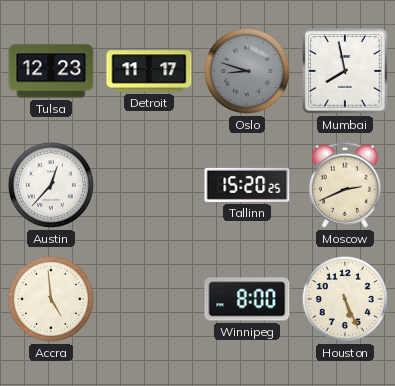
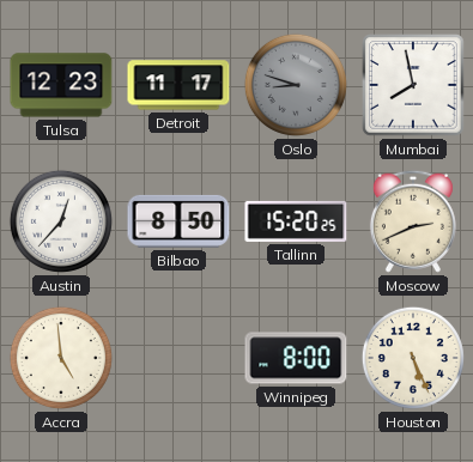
Bilbao: none -> 8:50
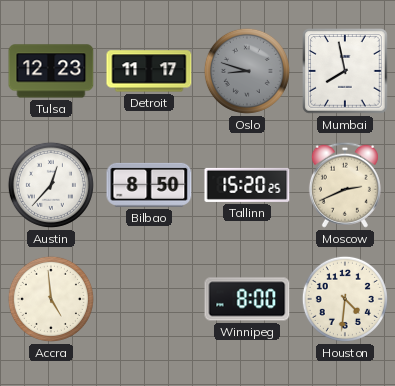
Houston: 5:26 -> 4:31
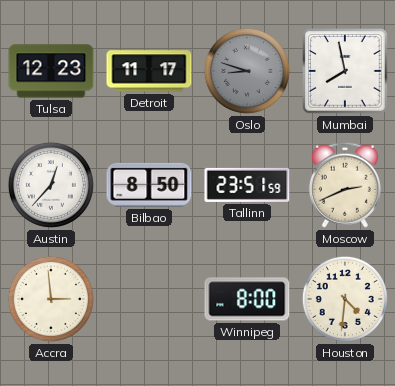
Tallinn: 15:20 -> 23:51
Accra: 4:59 -> 2:59
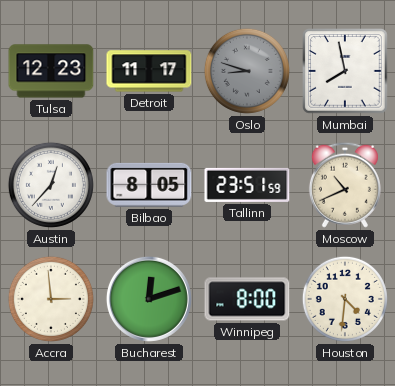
Bilbao: 8:50 -> 8:05
Moscow: 2:41 -> 10:41
Bucharest: none -> 12:12
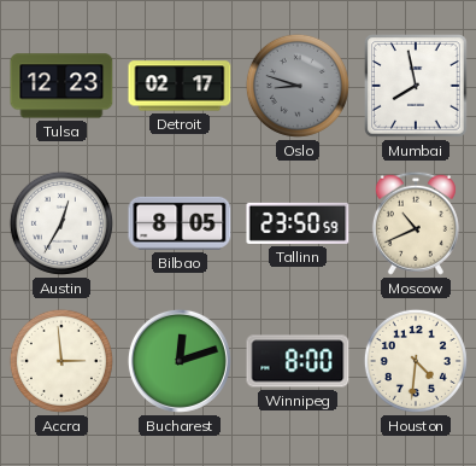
Detroit: 11:17 -> 02:17
Austin: 12:37 -> 12:35
Tallinn: 23:51 -> 23:50
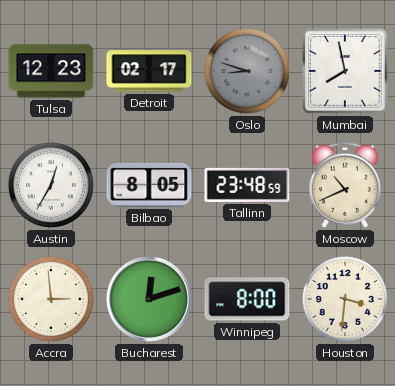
Tallinn: 23:50 -> 23:48
Houston: 4:31 -> 3:31
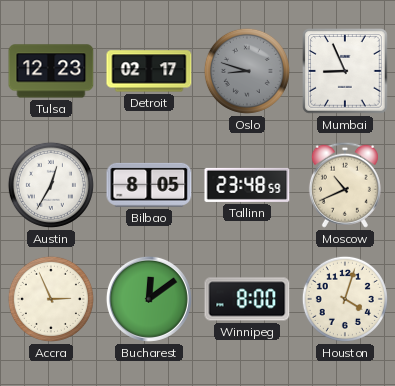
Mumbai: 7:58 -> 8:56
Accra: 2:59 -> 2:56
Bucharest: 12:12 -> 12:09
Houston: 3:31 -> 4:03
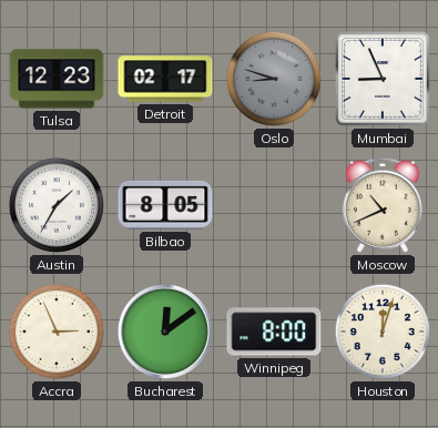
Austin: 12:35 -> 1:35
Tallinn: 23:48 -> none
Houston: 4:03 -> 12:03
